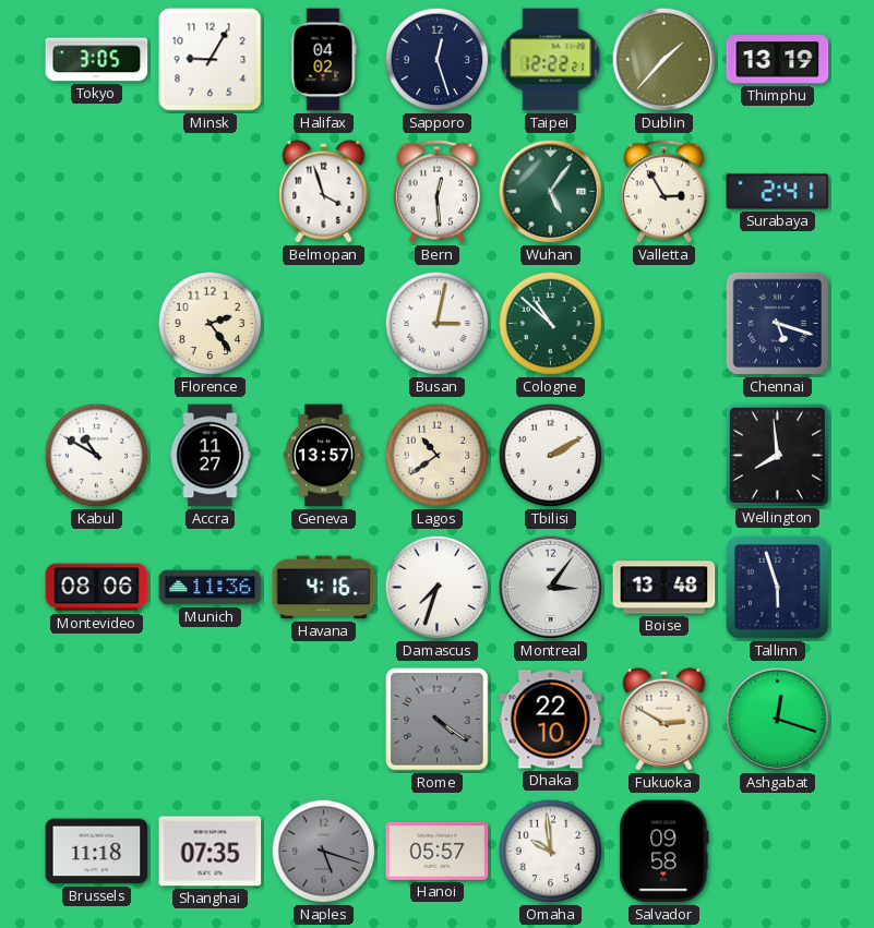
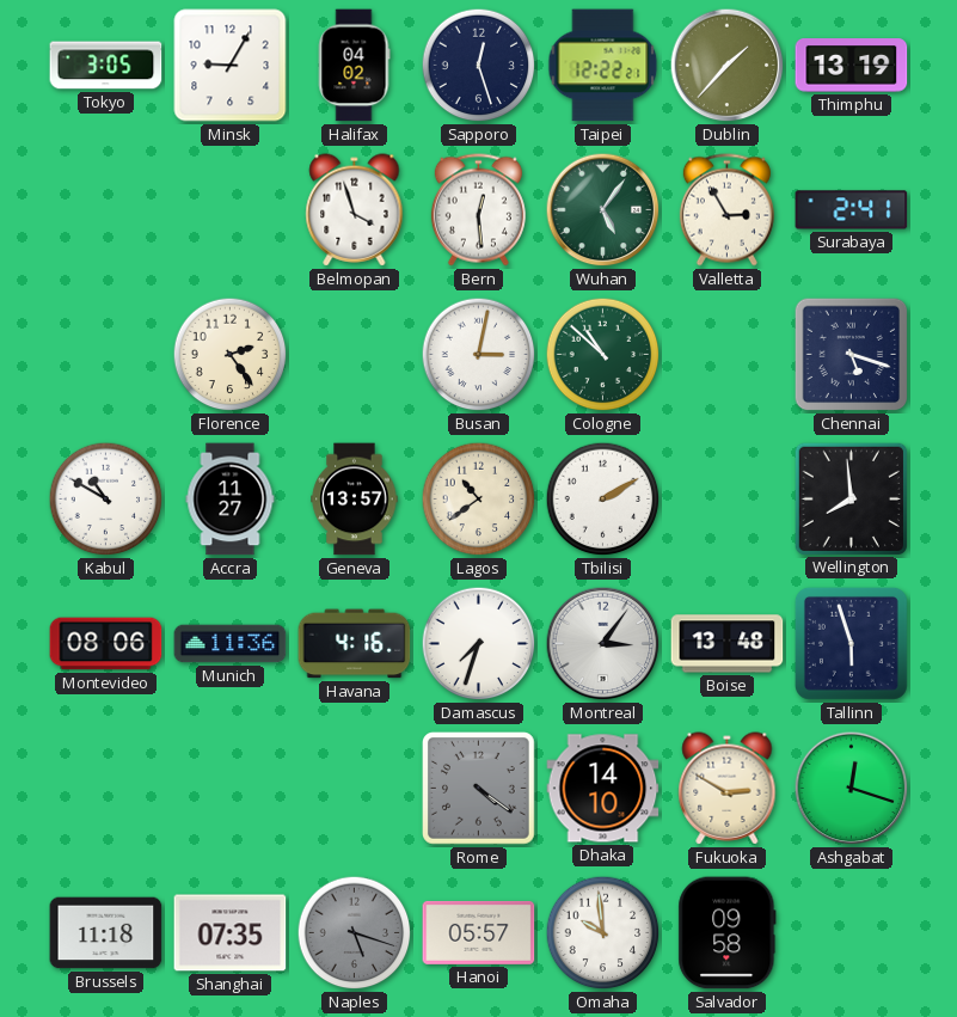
Dhaka: 22:10 -> 14:10
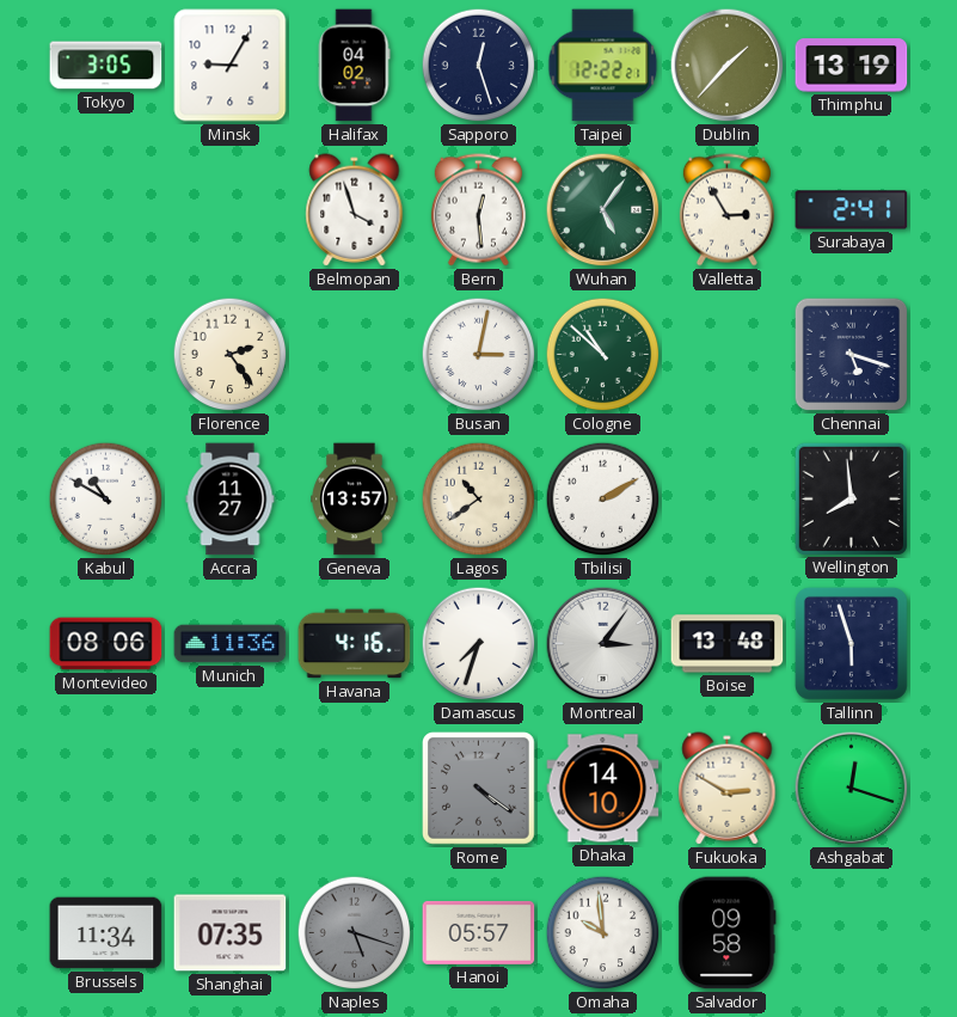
Brussels: 11:18 -> 11:34
